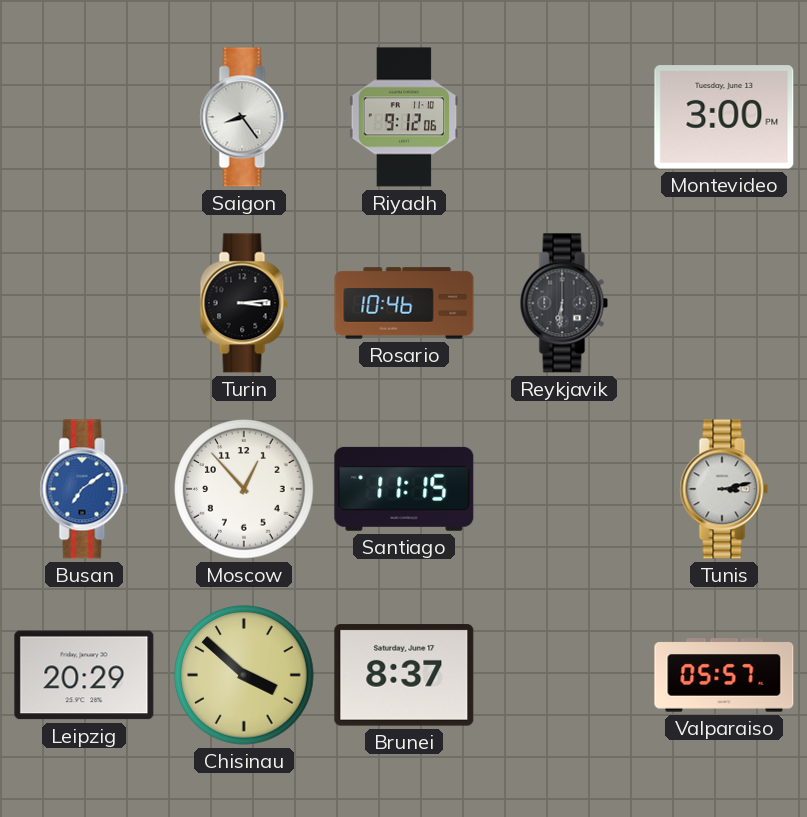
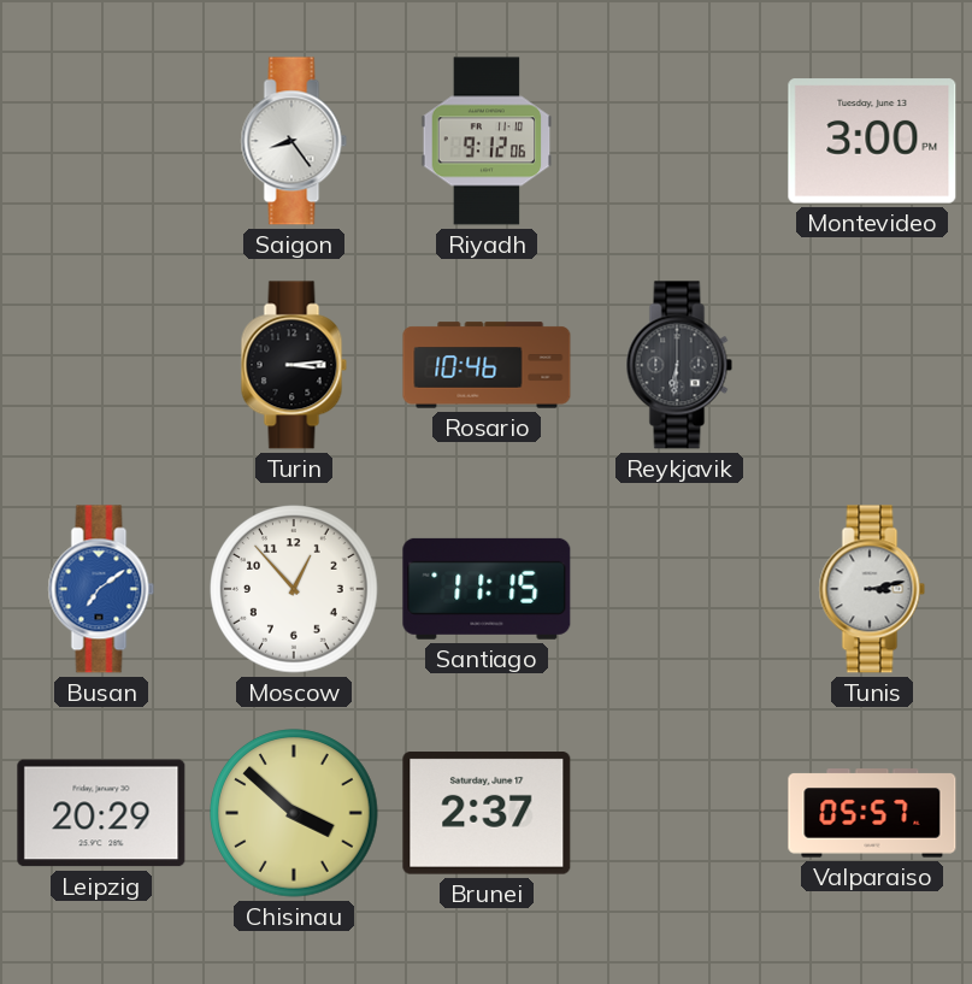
Brunei: 8:37 -> 2:37
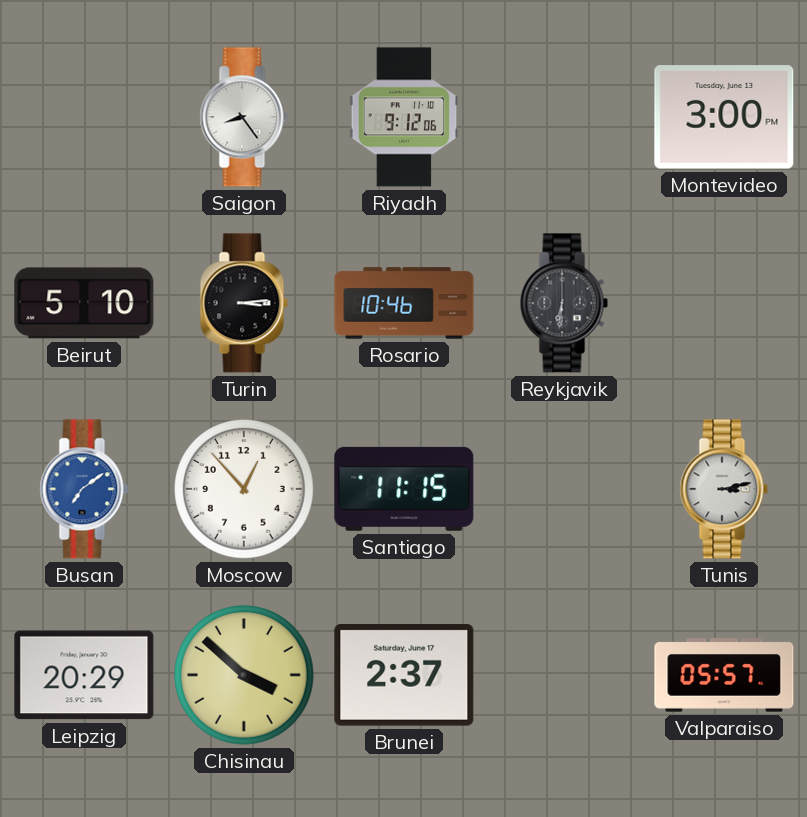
Beirut: none -> 5:10
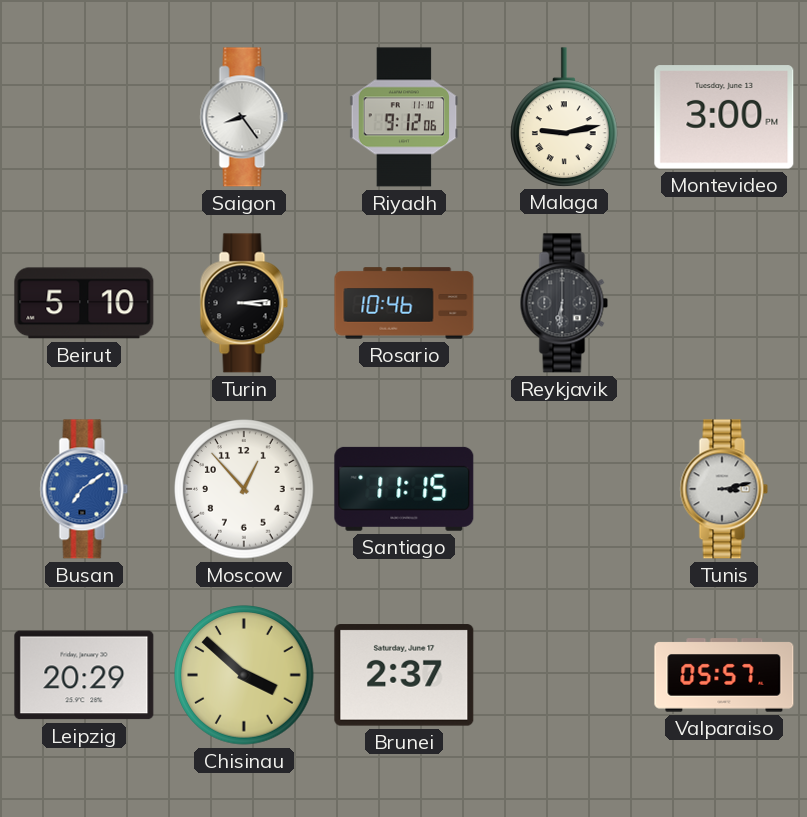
Malaga: none -> 9:13
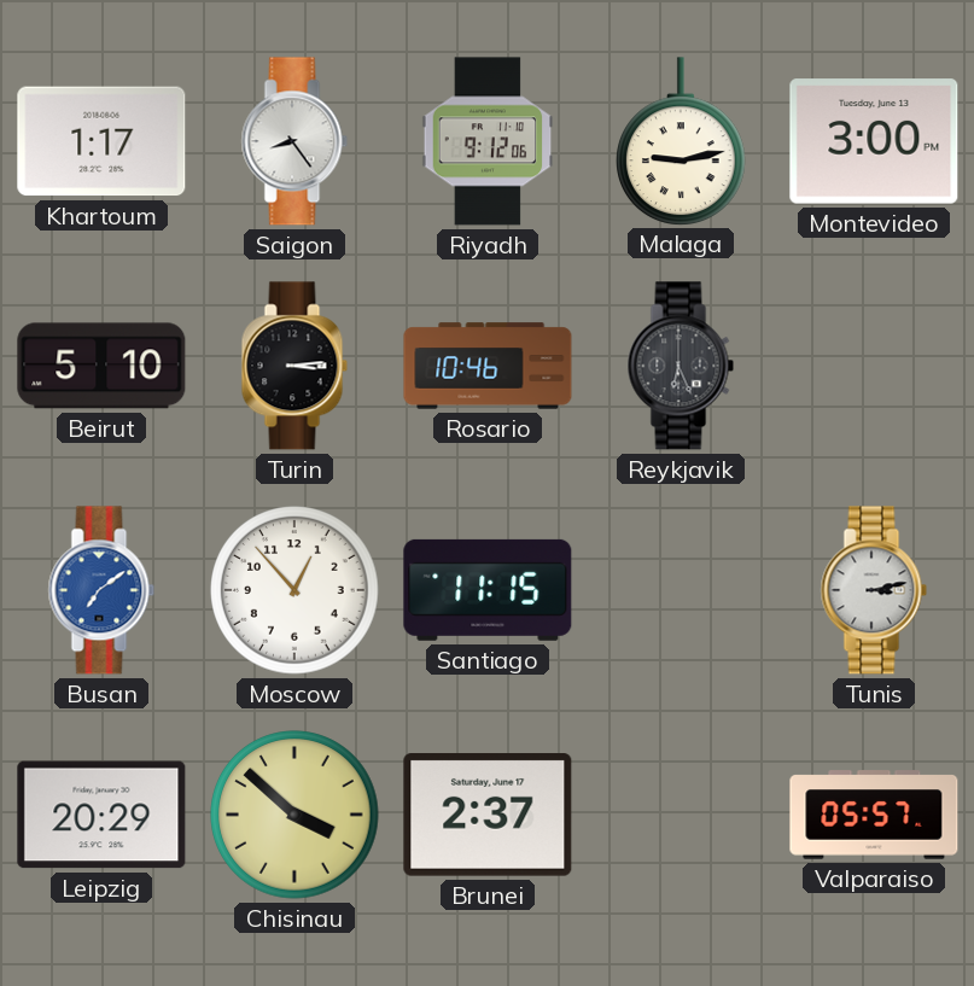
Khartoum: none -> 1:17
Reykjavik: 6:31 -> 6:26
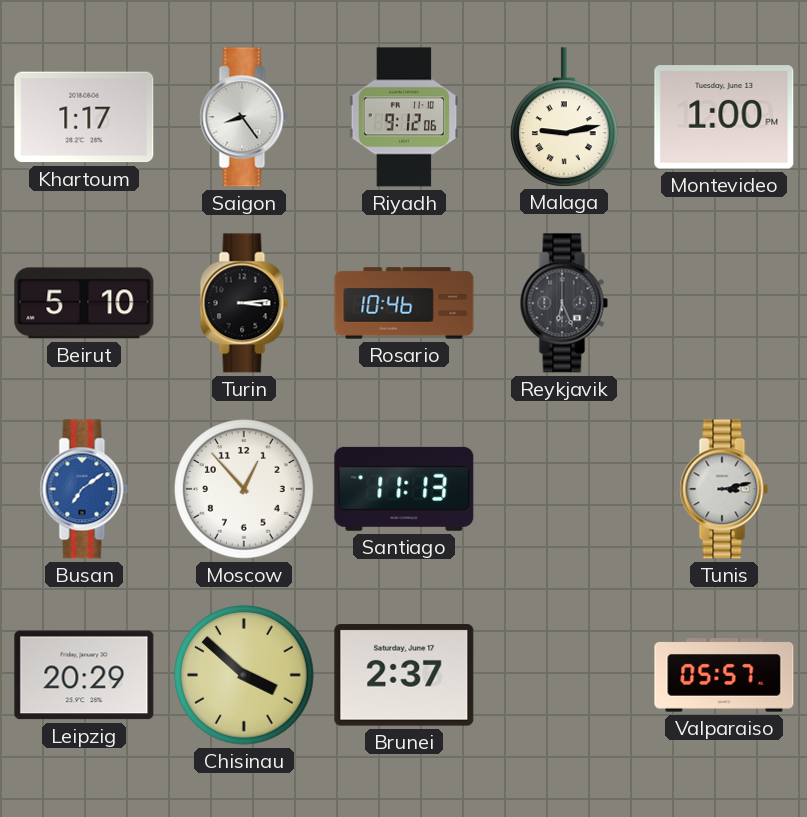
Montevideo: 3:00 -> 1:00
Santiago: 11:15 -> 11:13
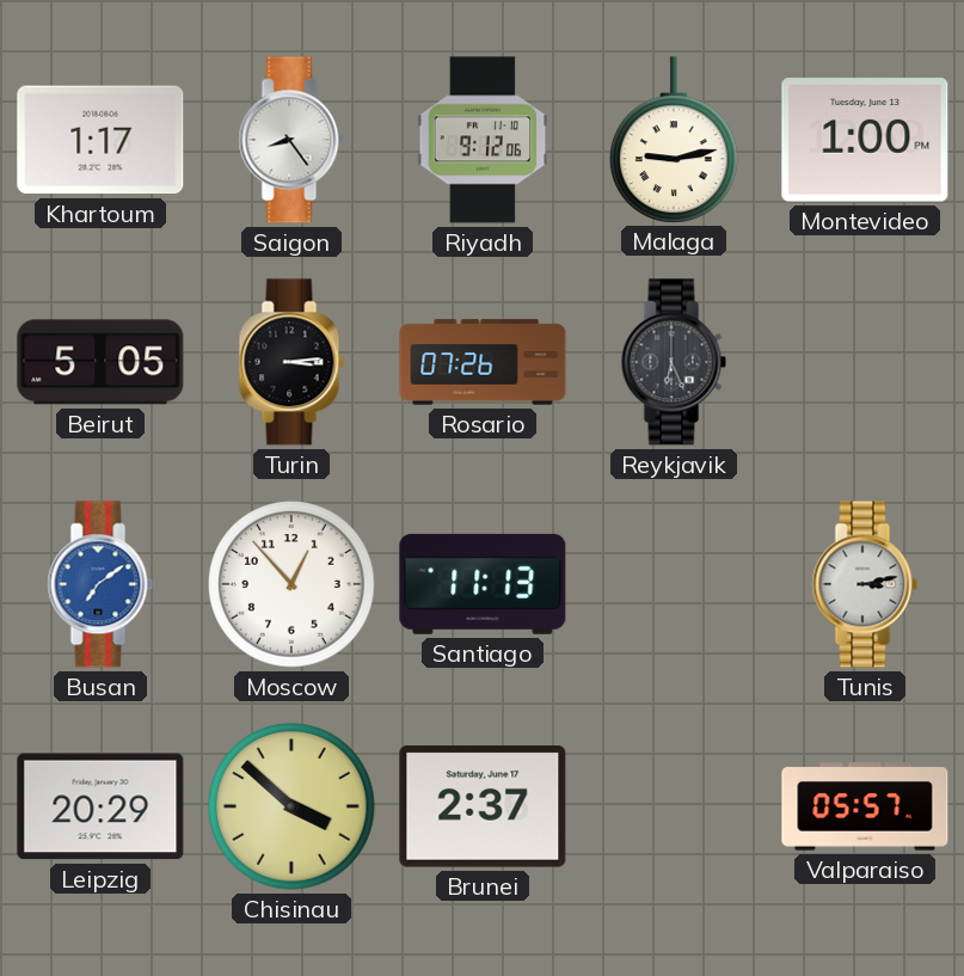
Beirut: 5:10 -> 5:05
Rosario: 10:46 -> 07:26
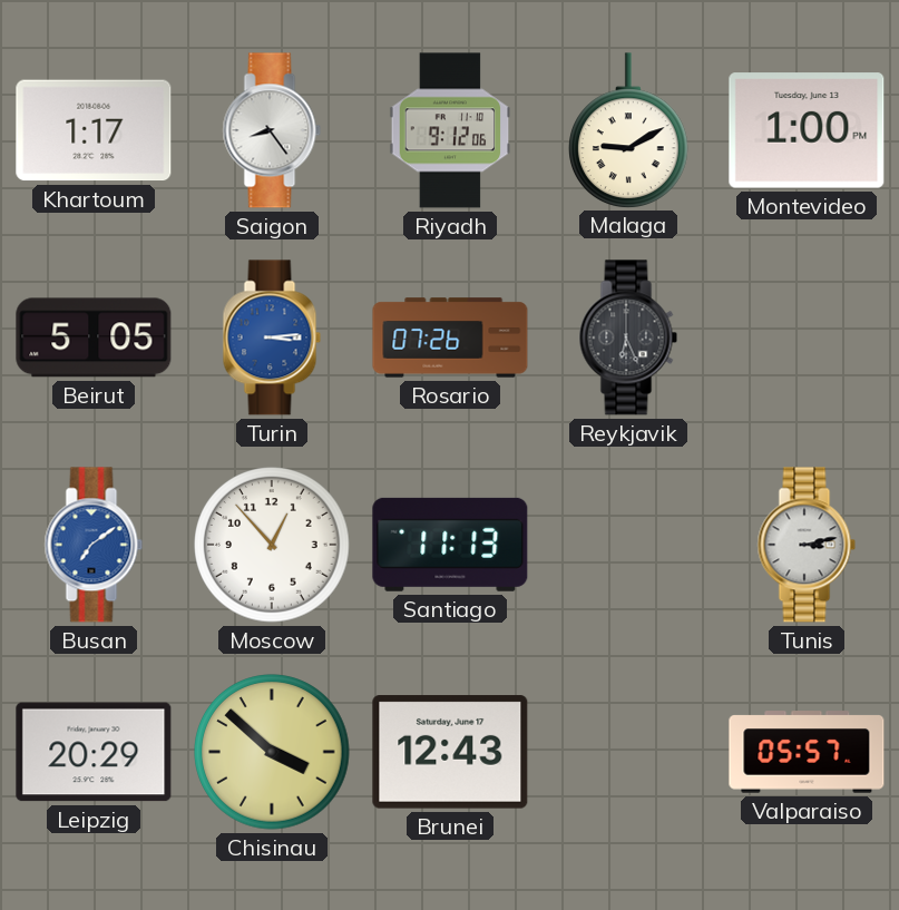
Malaga: 9:13 -> 9:10
Turin dial: black -> blue
Brunei: 2:37 -> 12:43
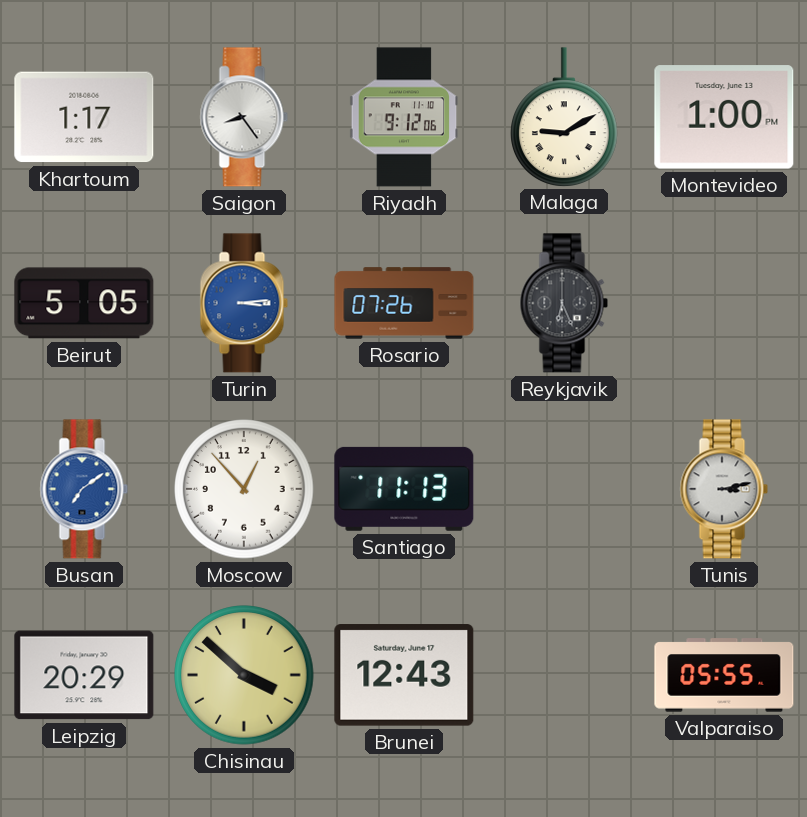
Valparaiso: 05:57 -> 05:55
